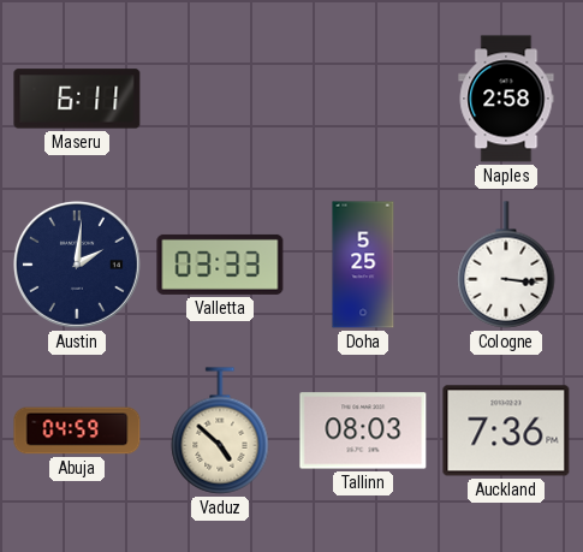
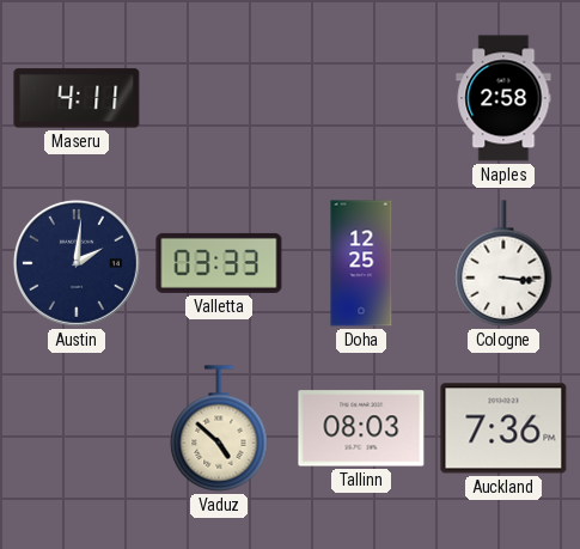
Maseru: 6:11 -> 4:11
Doha: 5:25 -> 12:25
Abuja: 04:59 -> none
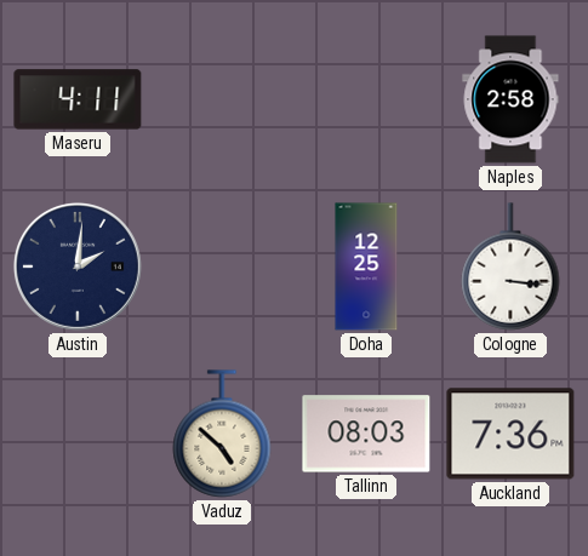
Valletta: 03:33 -> none
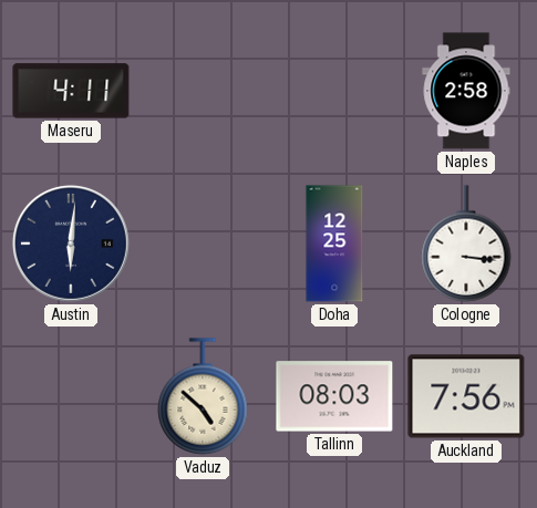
Austin: 2:01 -> 6:01
Auckland: 7:36 -> 7:56
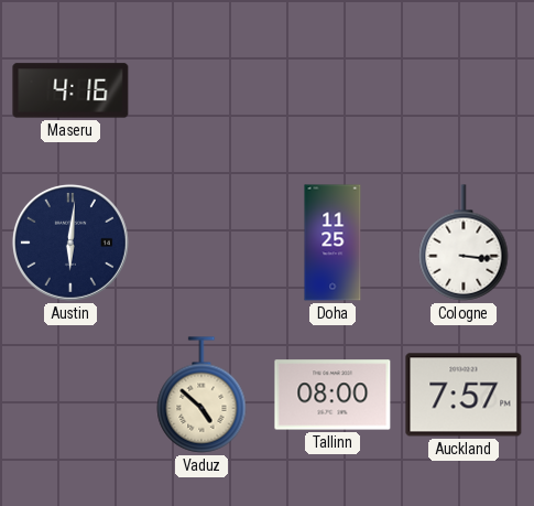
Maseru: 4:11 -> 4:16
Naples: 2:58 -> none
Doha: 12:25 -> 11:25
Tallinn: 08:03 -> 08:00
Auckland: 7:56 -> 7:57
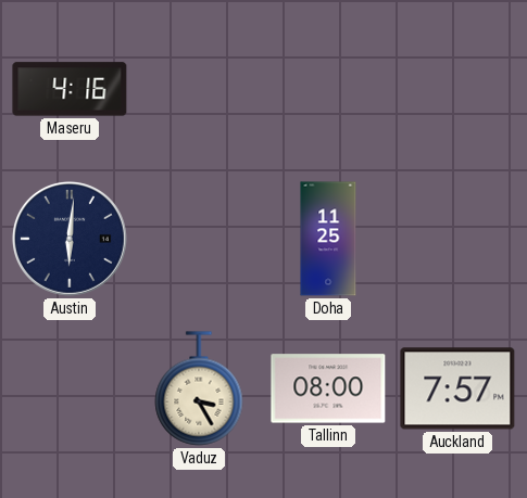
Cologne: 3:16 -> none
Vaduz: 4:52 -> 3:25
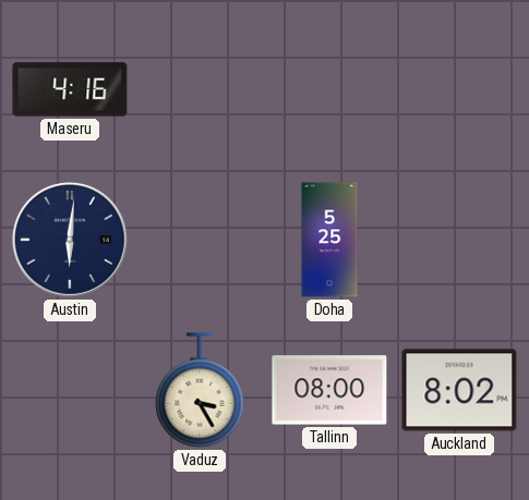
Doha: 11:25 -> 5:25
Auckland: 7:57 -> 8:02
